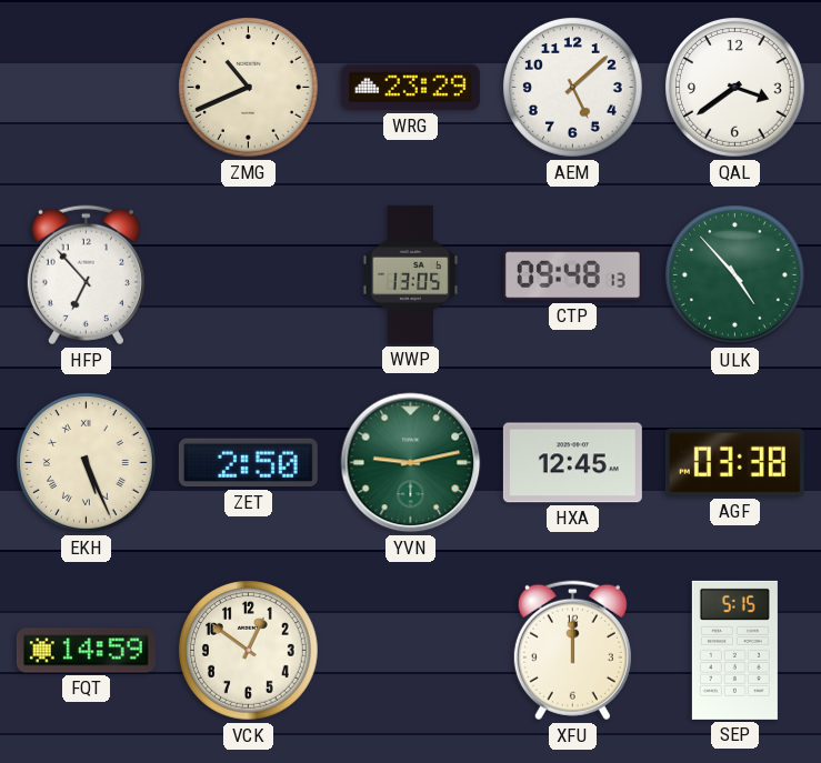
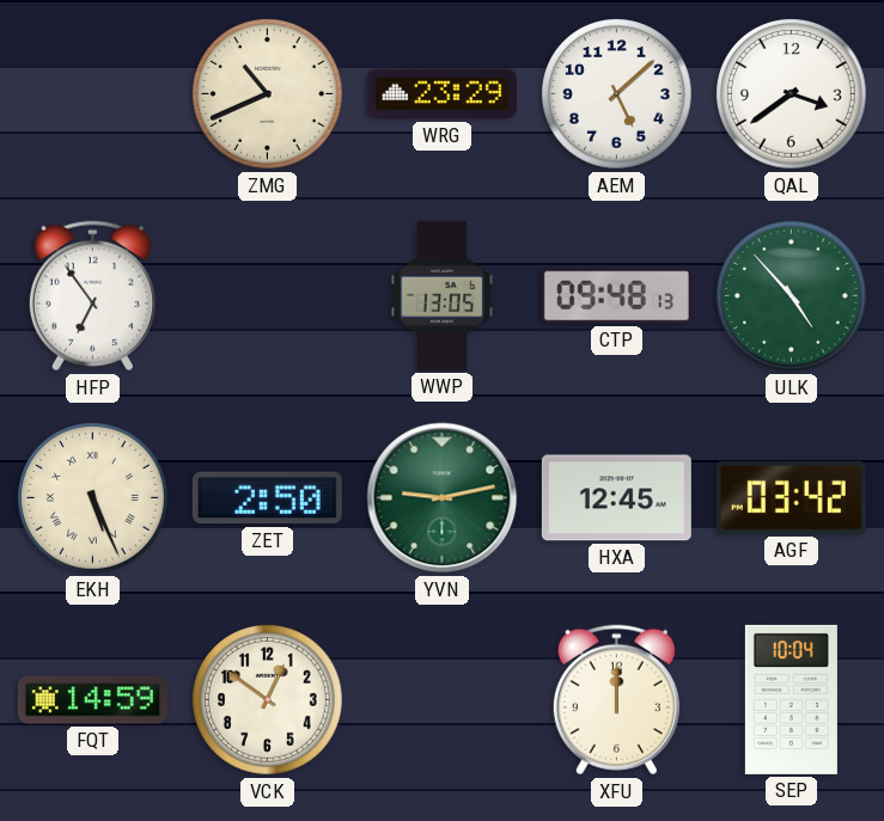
HFP: 6:53 -> 6:54
AGF: 03:38 -> 03:42
SEP: 5:15 -> 10:04
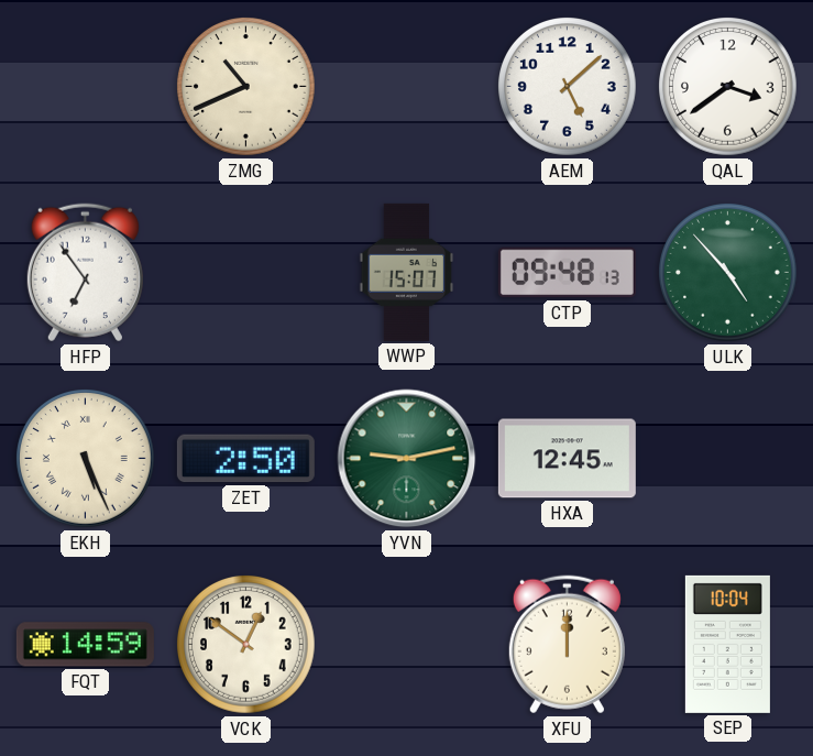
WRG: 23:29 -> none
WWP: 13:05 -> 15:07
AGF: 03:42 -> none
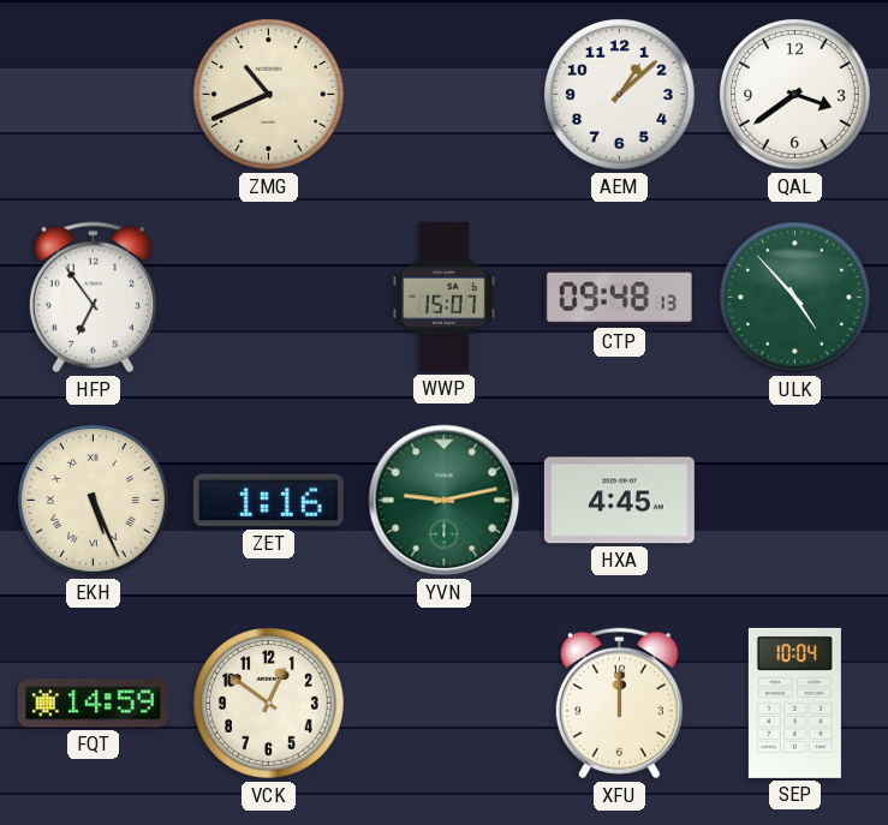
AEM: 5:08 -> 1:08
ZET: 2:50 -> 1:16
HXA: 12:45 -> 4:45
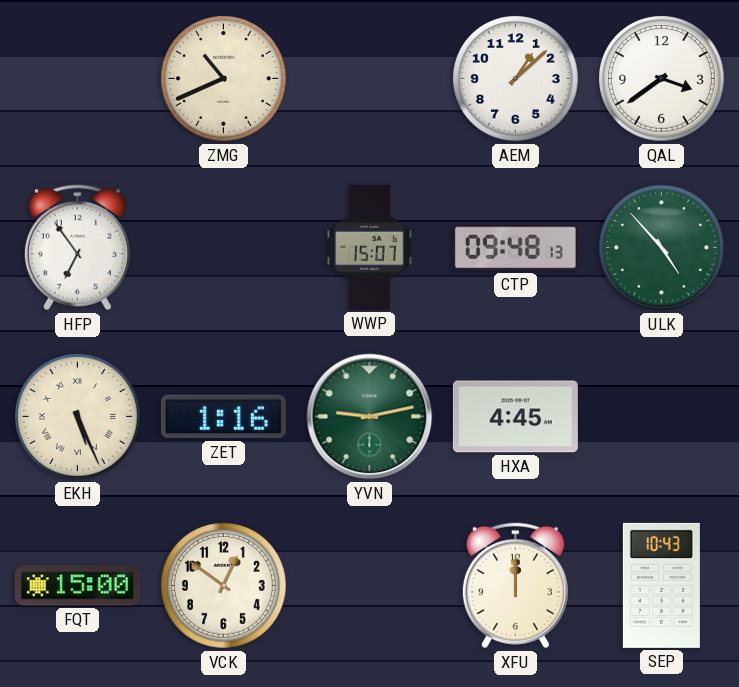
FQT: 14:59 -> 15:00
SEP: 10:04 -> 10:43
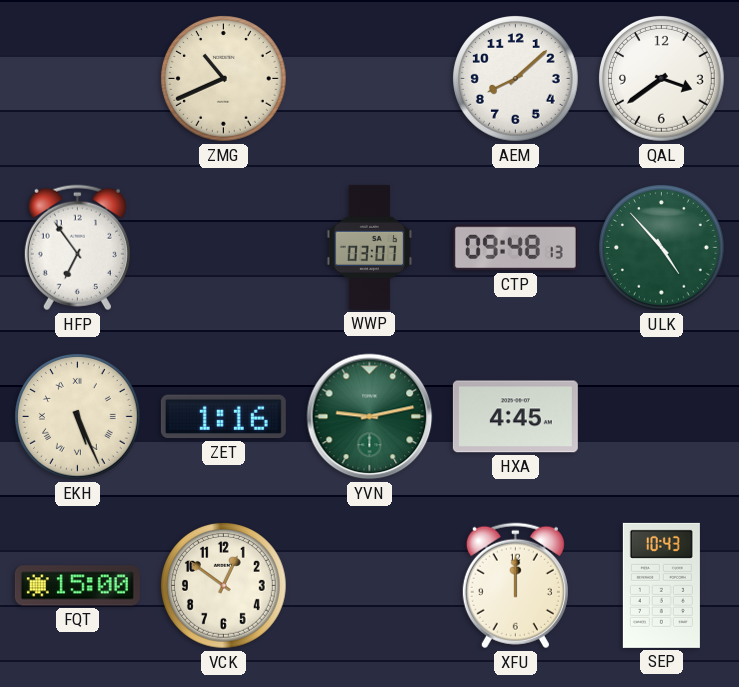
AEM: 1:08 -> 8:08
WWP: 15:07 -> 03:07
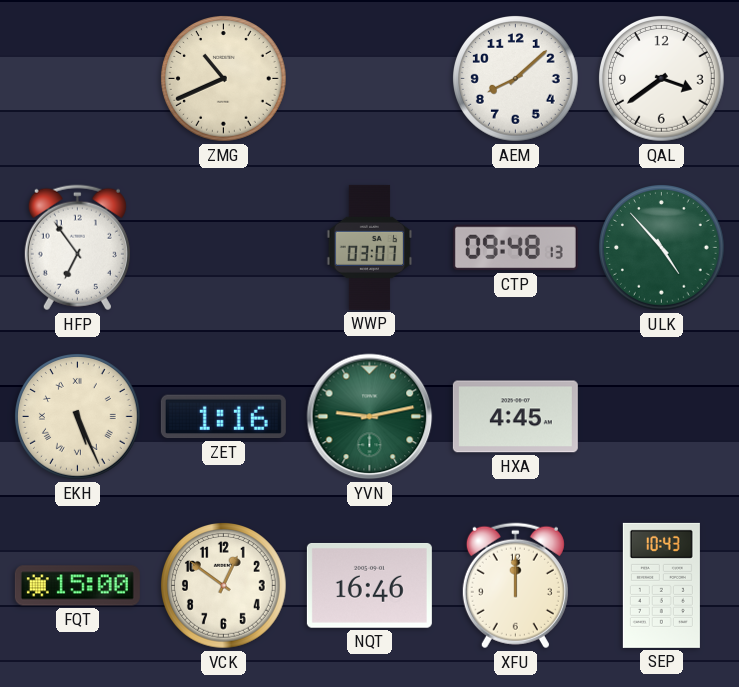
NQT: none -> 16:46
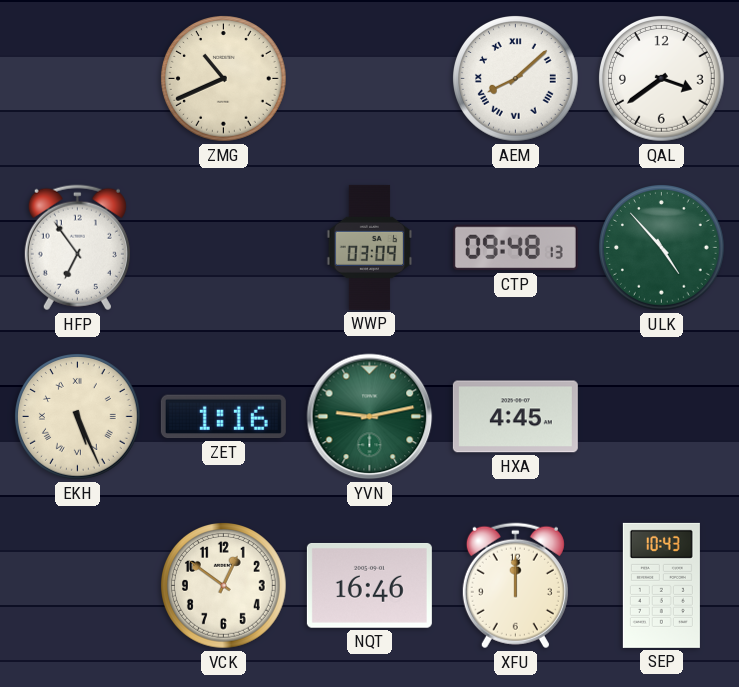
AEM numerals: Arabic -> Roman
WWP: 03:07 -> 03:09
FQT: 15:00 -> none
